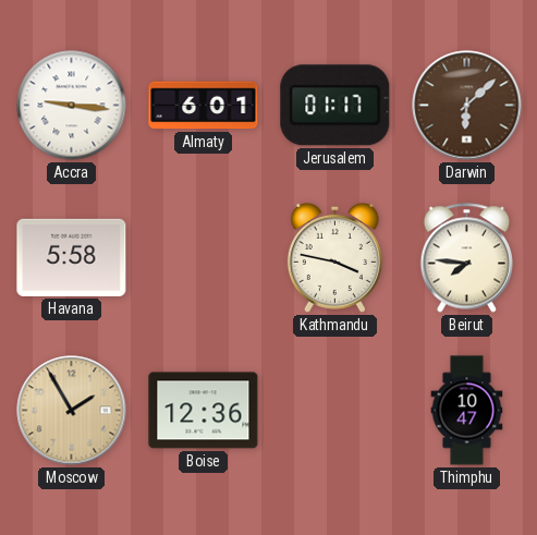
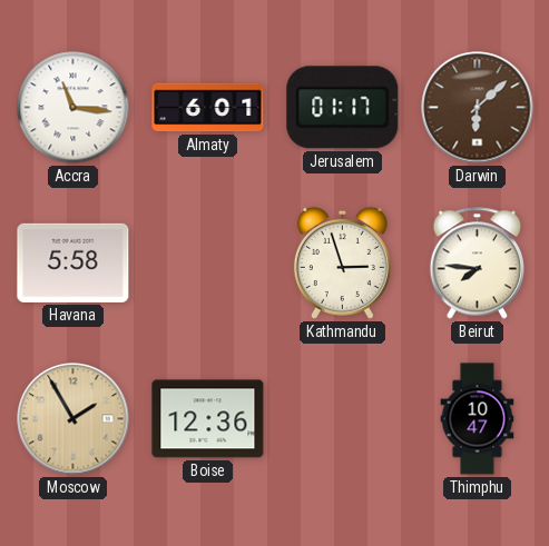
Accra: 9:16 -> 11:16
Kathmandu: 3:47 -> 2:57
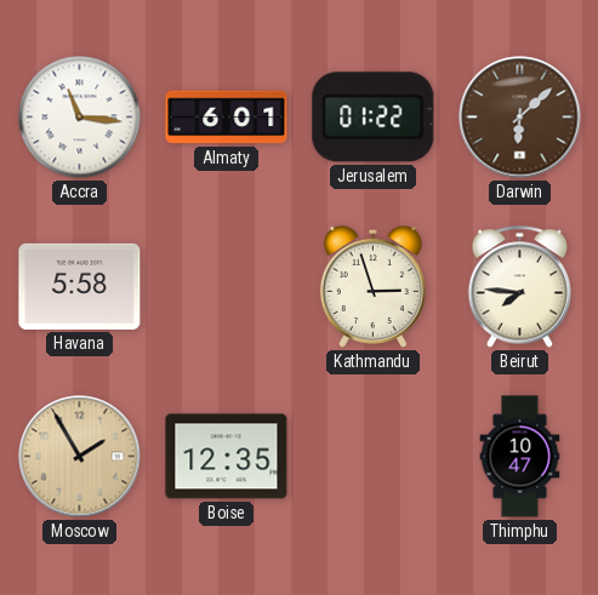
Jerusalem: 01:17 -> 01:22
Boise: 12:36 -> 12:35
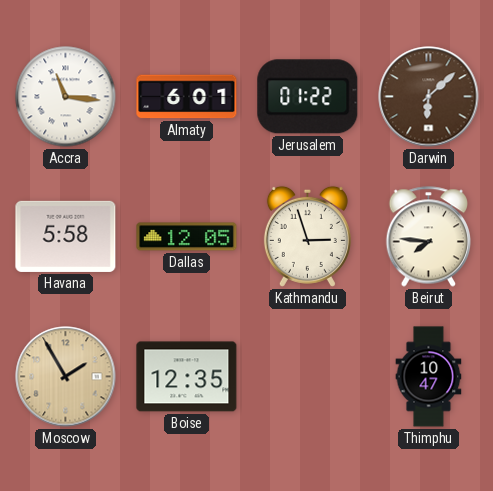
Dallas: none -> 12:05
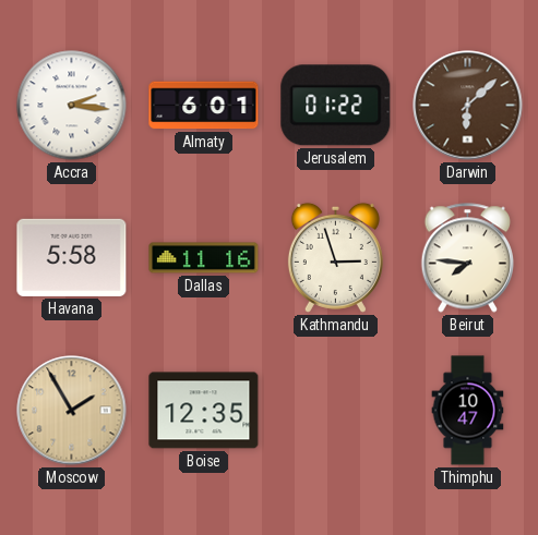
Accra: 11:16 -> 2:16
Dallas: 12:05 -> 11:16
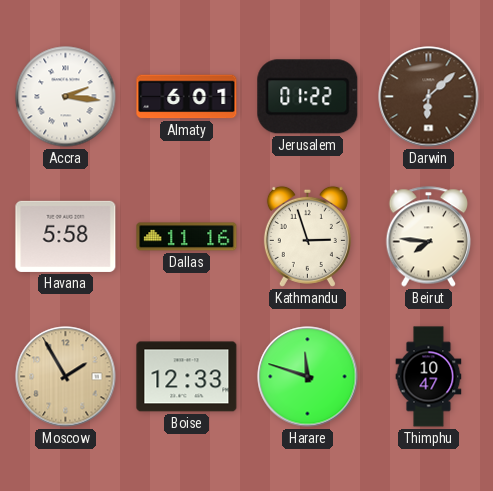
Boise: 12:35 -> 12:33
Harare: none -> 11:48
